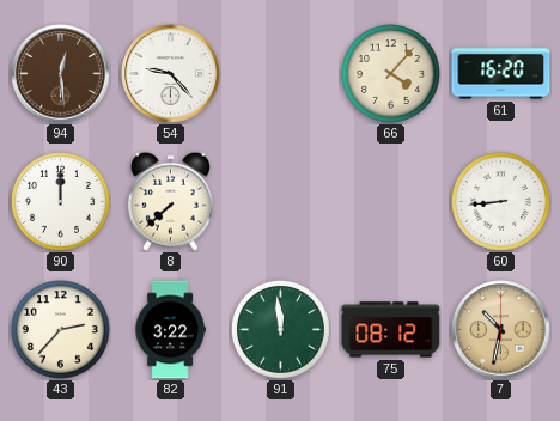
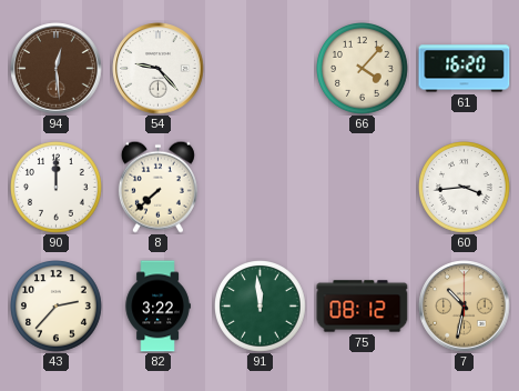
60: 8:44 -> 3:44
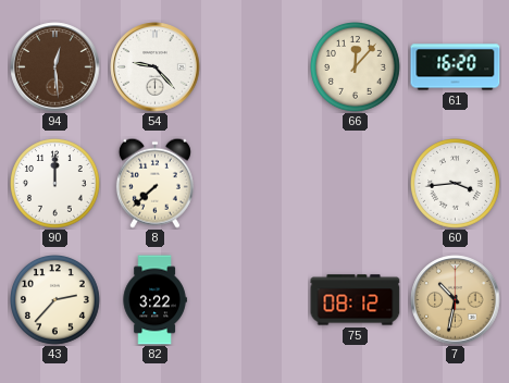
66: 4:07 -> 12:07
91: 11:59 -> none
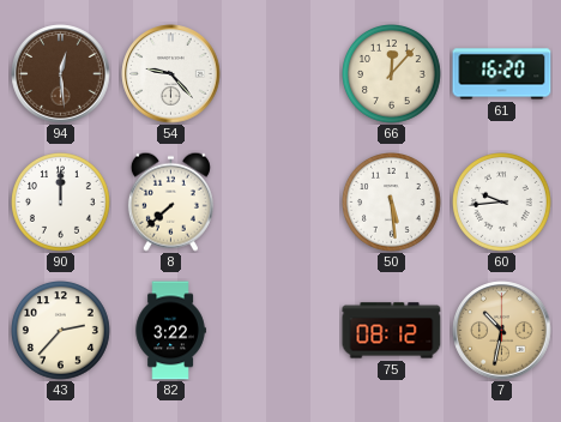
50: none -> 5:29
60: 3:44 -> 9:44
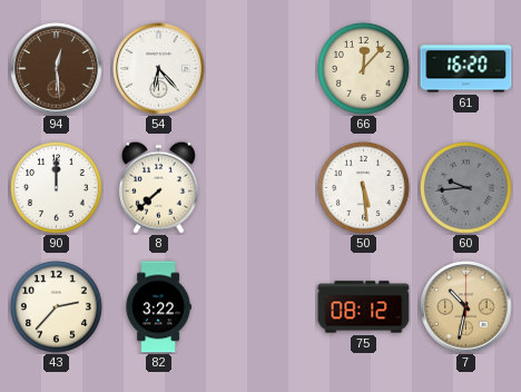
54: 9:23 -> 6:23
60 dial: white -> grey
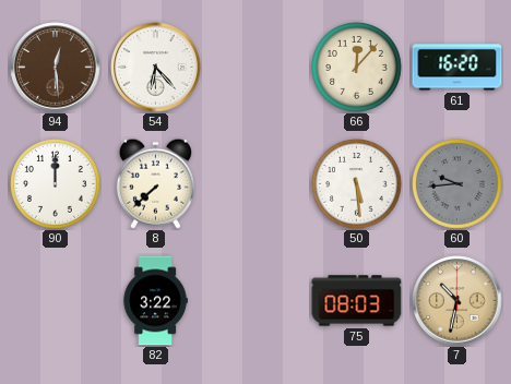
43: 2:37 -> none
75: 08:12 -> 08:03
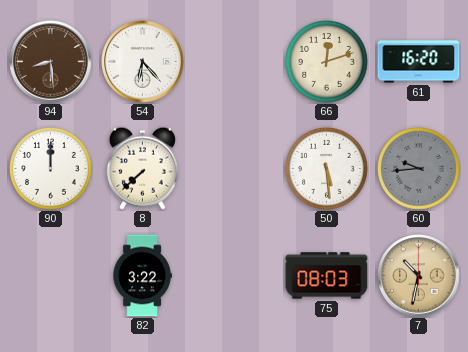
94: 12:29 -> 8:29
66: 12:07 -> 12:12
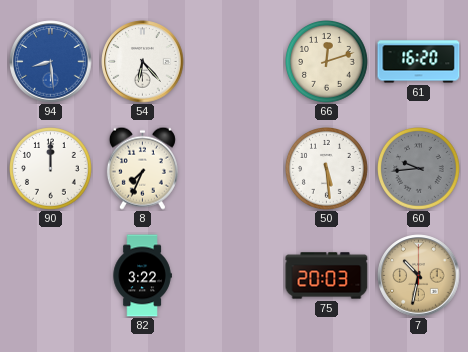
94 dial: brown -> blue
8: 7:38 -> 7:34
75: 08:03 -> 20:03
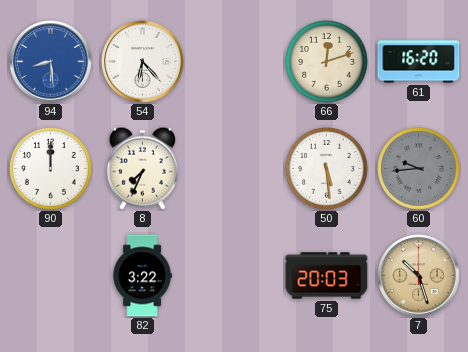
7: 10:32 -> 10:27
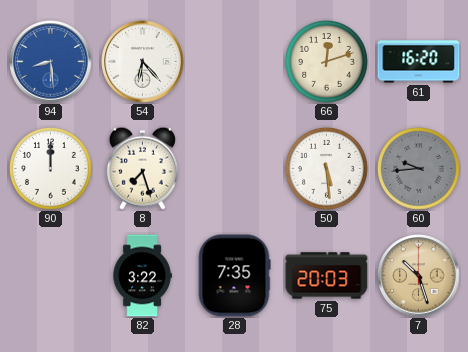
8: 7:34 -> 7:27
28: none -> 7:35
